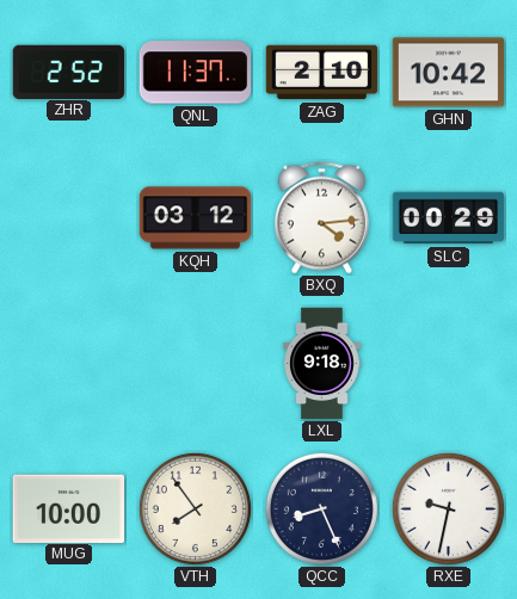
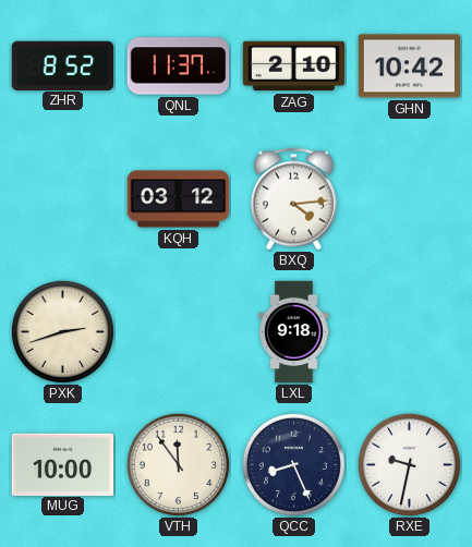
ZHR: 2:52 -> 8:52
SLC: 00:29 -> none
PXK: none -> 2:42
VTH: 7:54 -> 11:54
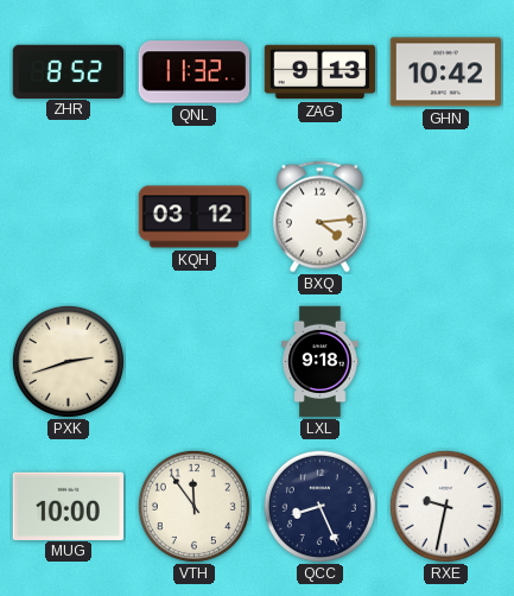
QNL: 11:37 -> 11:32
ZAG: 2:10 -> 9:13
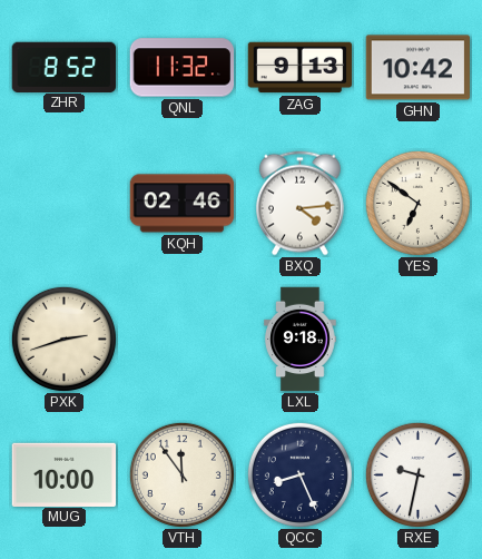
KQH: 03:12 -> 02:46
YES: none -> 6:51
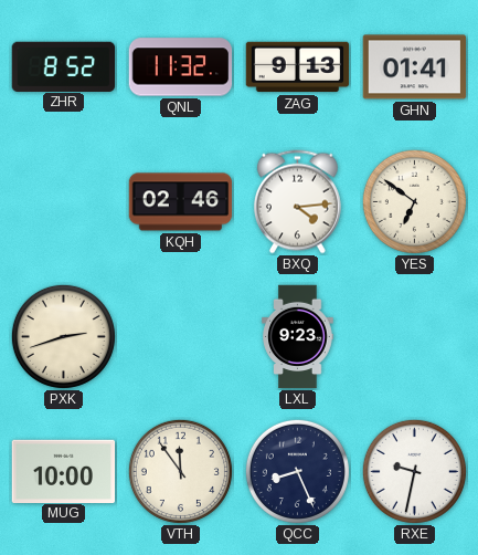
GHN: 10:42 -> 01:41
LXL: 9:18 -> 9:23
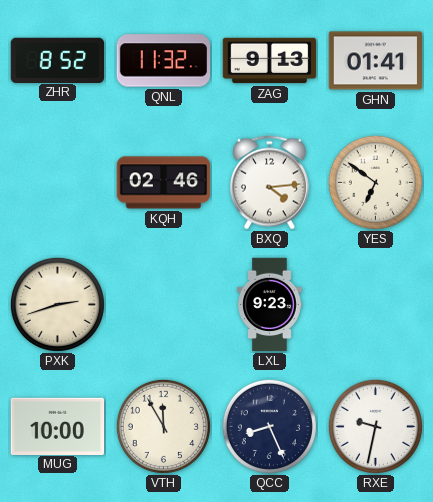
VTH: 11:54 -> 11:55
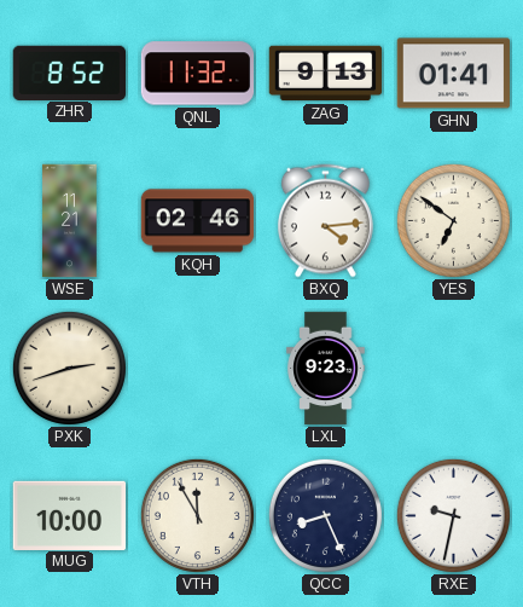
WSE: none -> 11:21
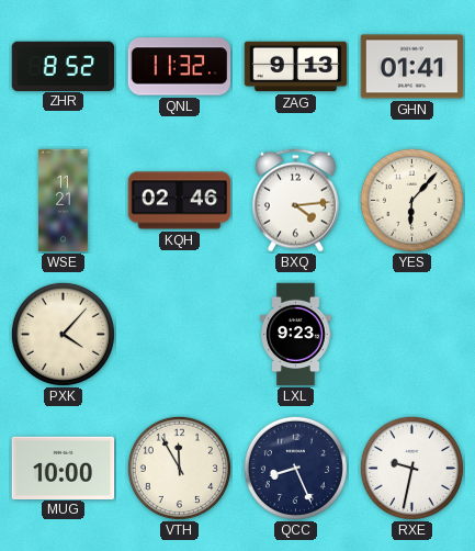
YES: 6:51 -> 6:07
PXK: 2:42 -> 4:07
